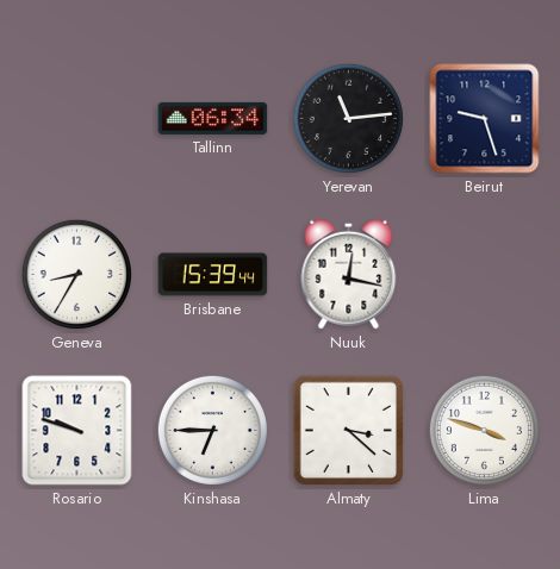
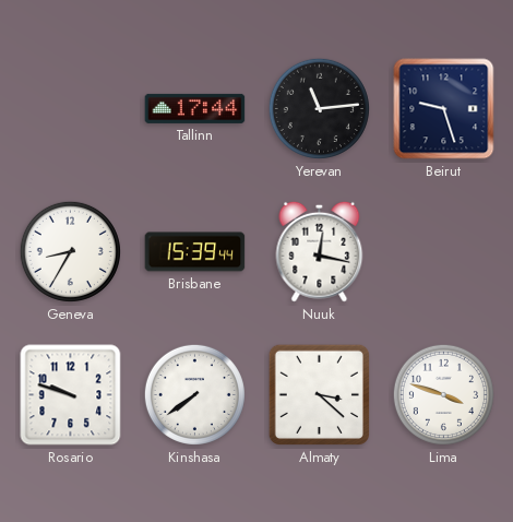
Tallinn: 06:34 -> 17:44
Kinshasa: 6:45 -> 7:39
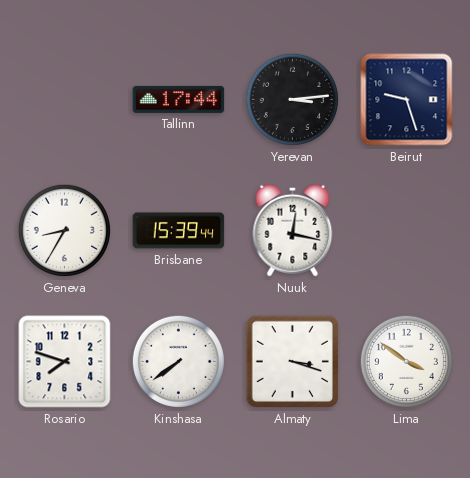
Yerevan: 11:14 -> 3:14
Rosario: 9:48 -> 7:48
Almaty: 3:22 -> 3:18
Lima: 3:48 -> 3:51
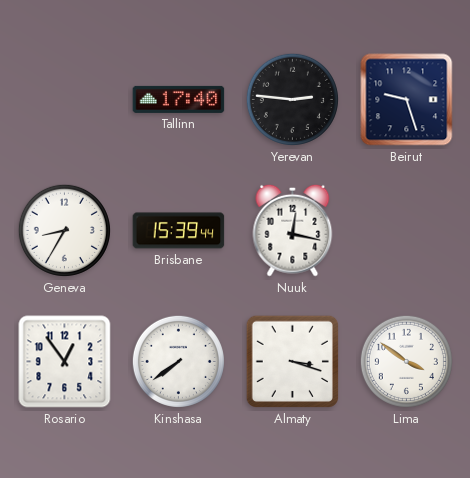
Tallinn: 17:44 -> 17:40
Yerevan: 3:14 -> 2:46
Rosario: 7:48 -> 12:54
